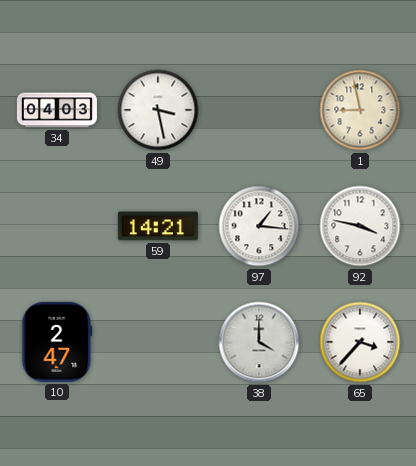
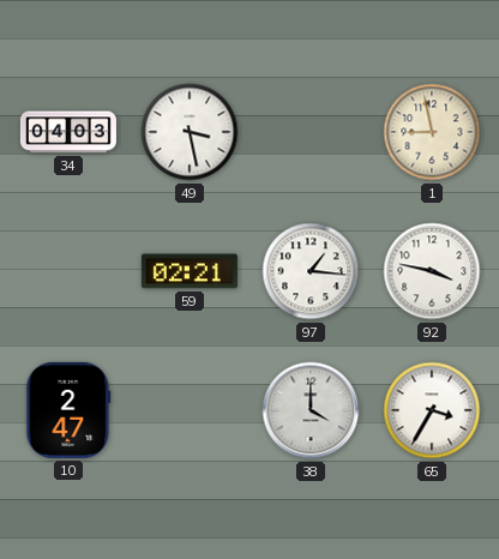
59: 14:21 -> 02:21
65: 3:37 -> 3:35
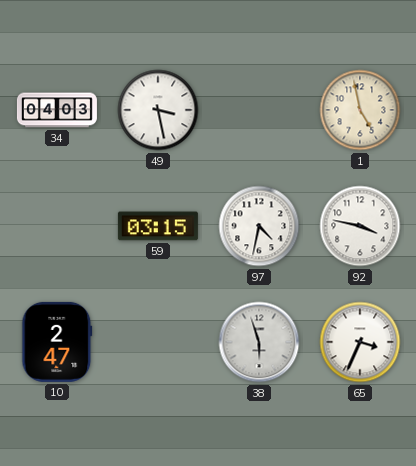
1: 8:58 -> 4:58
59: 02:21 -> 03:15
97: 1:16 -> 4:32
38: 4:00 -> 5:57
65: 3:35 -> 3:34
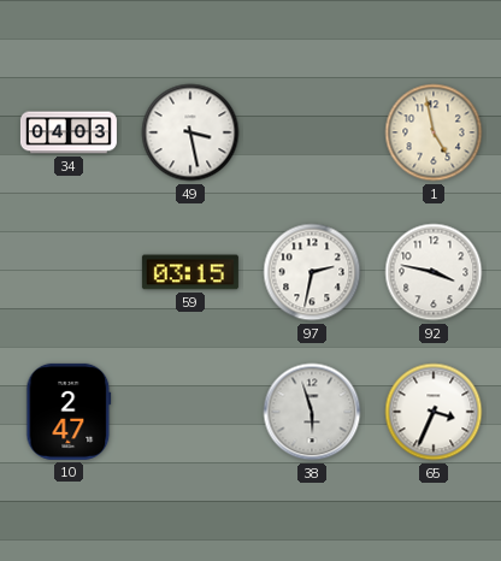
97: 4:32 -> 2:32
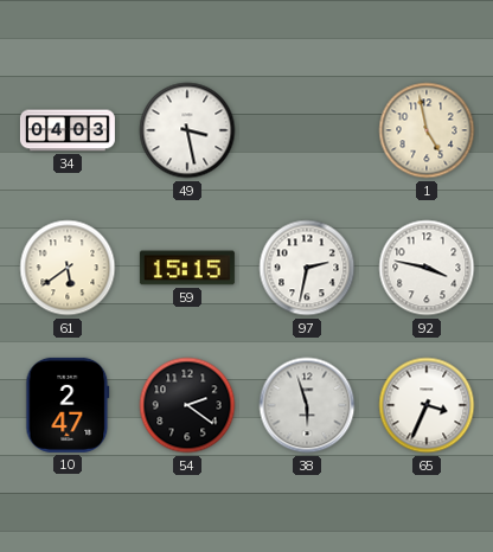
61: none -> 5:39
59: 03:15 -> 15:15
54: none -> 2:21
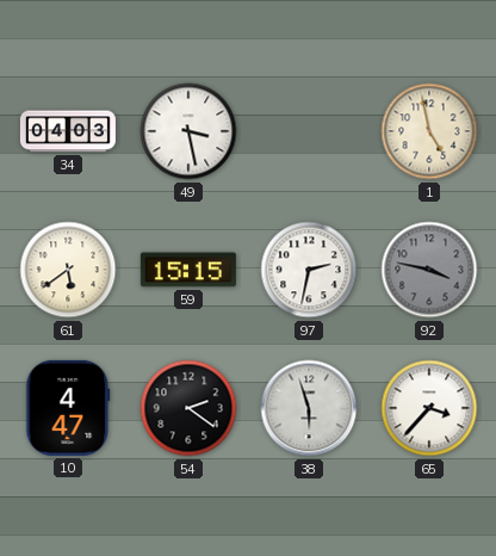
92 dial: white -> grey
10: 2:47 -> 4:47
65: 3:34 -> 3:37
